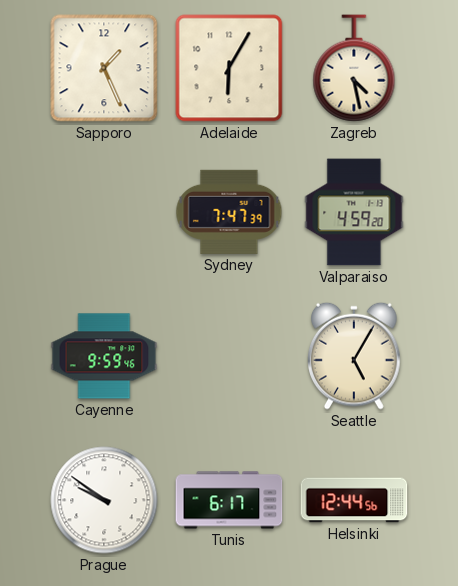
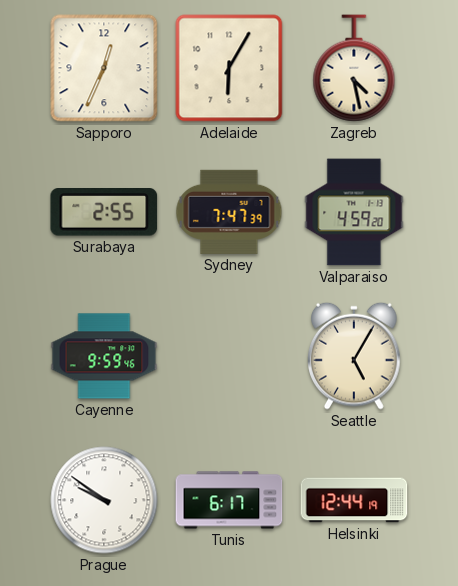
Sapporo: 1:26 -> 12:34
Surabaya: none -> 2:55
Helsinki: 12:44:56 -> 12:44:19
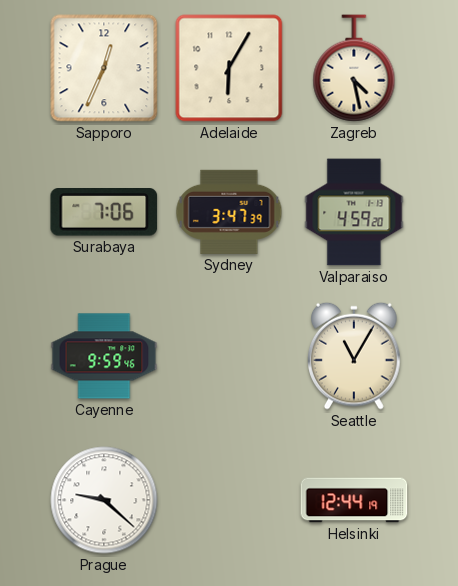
Surabaya: 2:55 -> 7:06
Sydney: 7:47 -> 3:47
Seattle: 5:05 -> 11:05
Prague: 9:51 -> 9:22
Tunis: 6:17 -> none
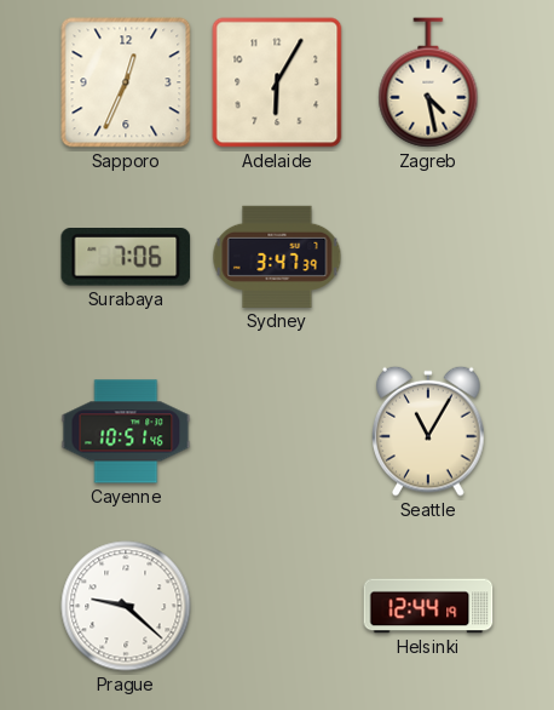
Valparaiso: 4:59 -> none
Cayenne: 9:59 -> 10:51
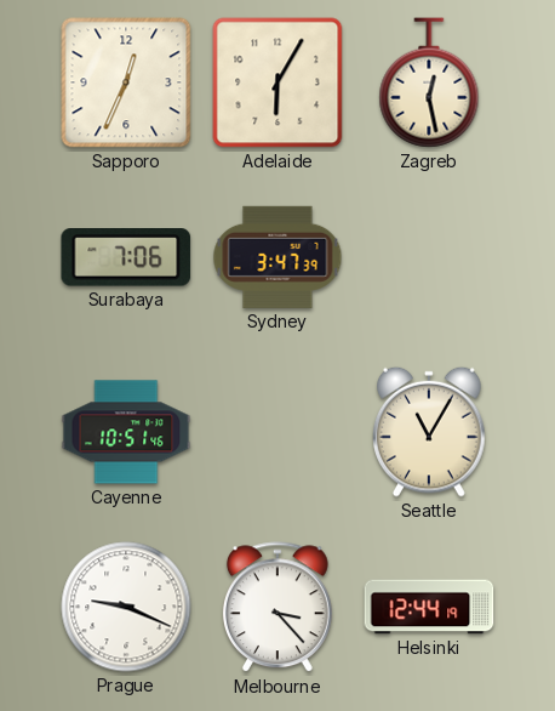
Zagreb: 4:28 -> 12:28
Prague: 9:22 -> 9:19
Melbourne: none -> 3:23
